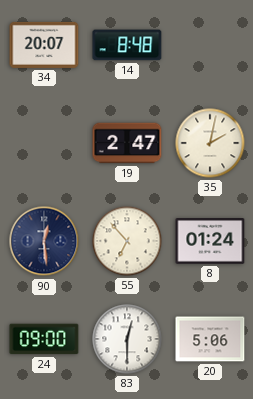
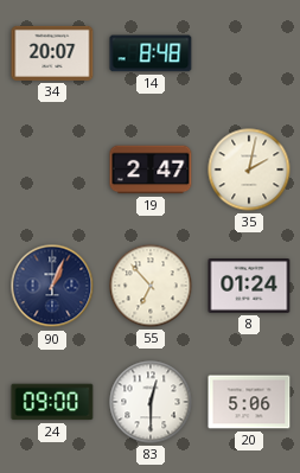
90: 12:29 -> 1:04
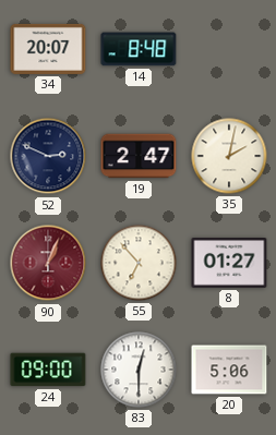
52: none -> 2:49
90 dial: navy -> burgundy
8: 01:24 -> 01:27
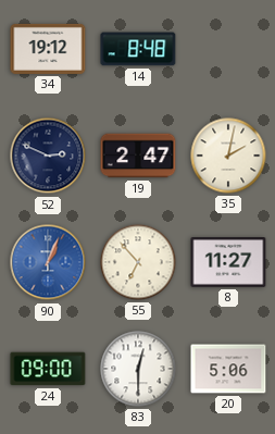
34: 20:07 -> 19:12
90 dial: burgundy -> blue
8: 01:27 -> 11:27
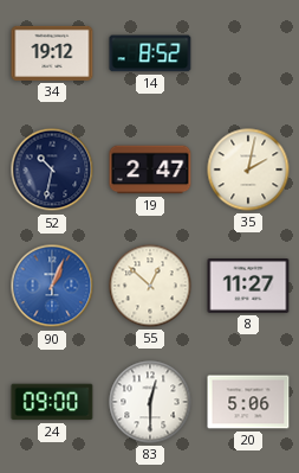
14: 8:48 -> 8:52
52: 2:49 -> 10:32
55: 6:53 -> 12:52
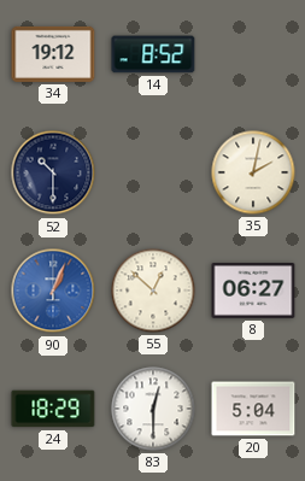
52: 10:32 -> 10:30
19: 2:47 -> none
8: 11:27 -> 06:27
24: 09:00 -> 18:29
20: 5:06 -> 5:04
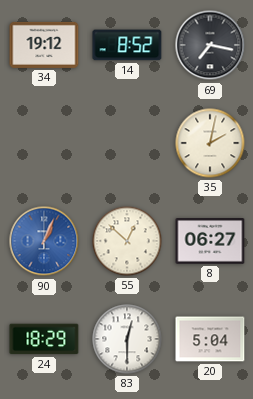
69: none -> 7:17
52: 10:30 -> none
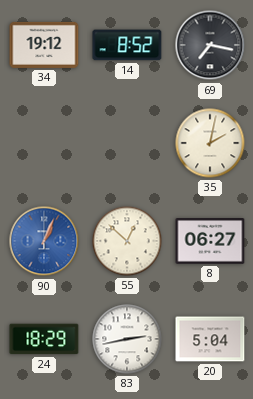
83: 12:30 -> 2:43
